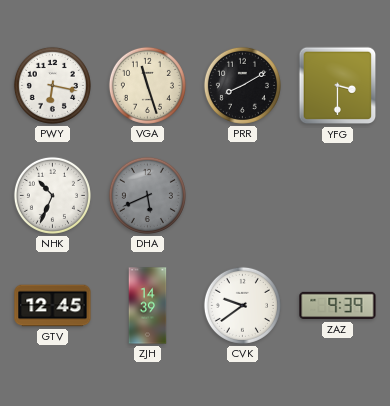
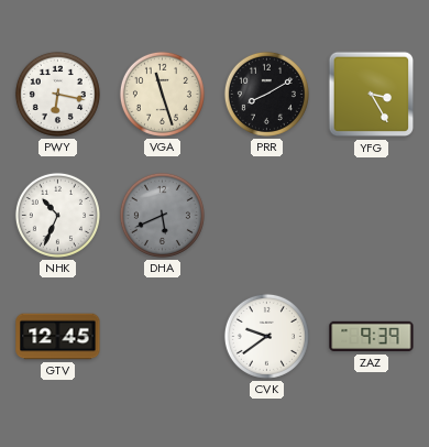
YFG: 3:30 -> 3:25
ZJH: 14:39 -> none
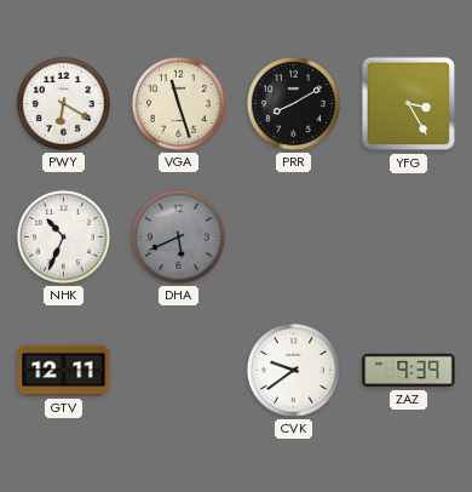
PWY: 6:17 -> 6:20
GTV: 12:45 -> 12:11
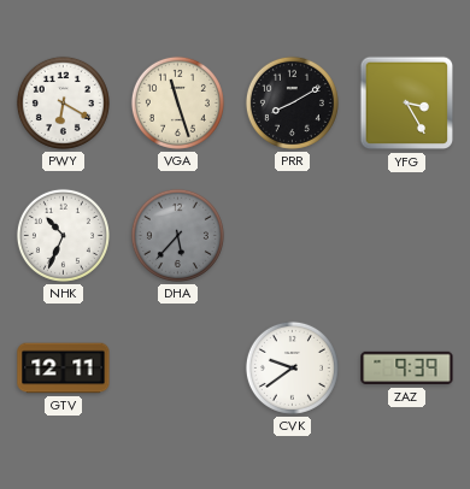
DHA: 5:41 -> 5:37
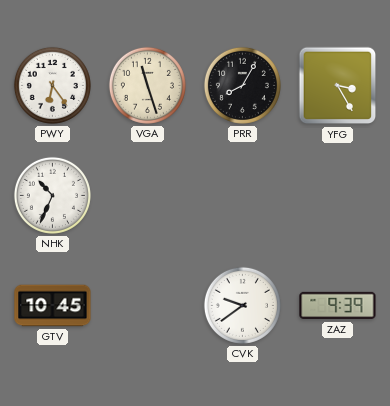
PWY: 6:20 -> 6:24
PRR: 8:10 -> 8:05
DHA: 5:37 -> none
GTV: 12:11 -> 10:45
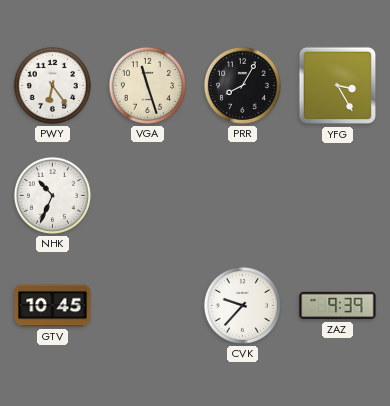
CVK: 9:39 -> 9:37
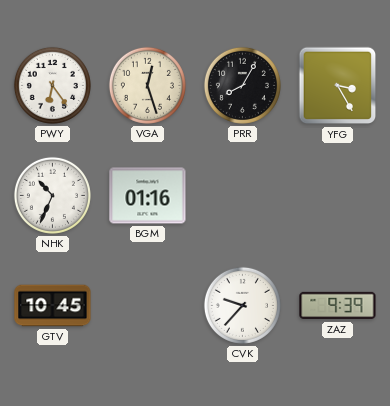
VGA: 11:27 -> 12:27
BGM: none -> 01:16
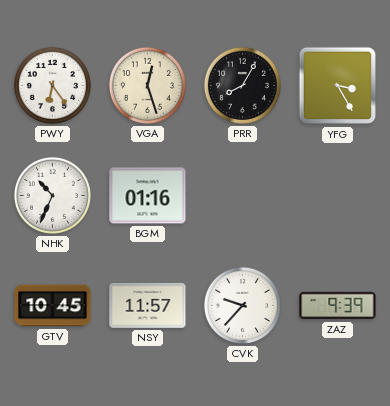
NSY: none -> 11:57
